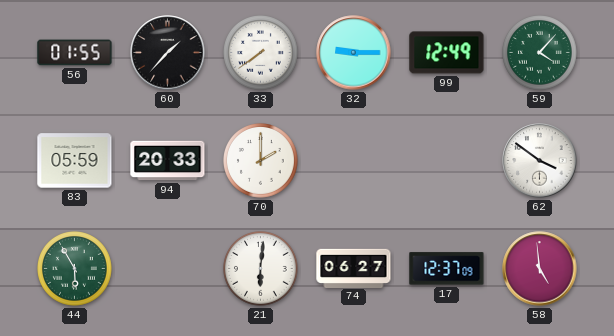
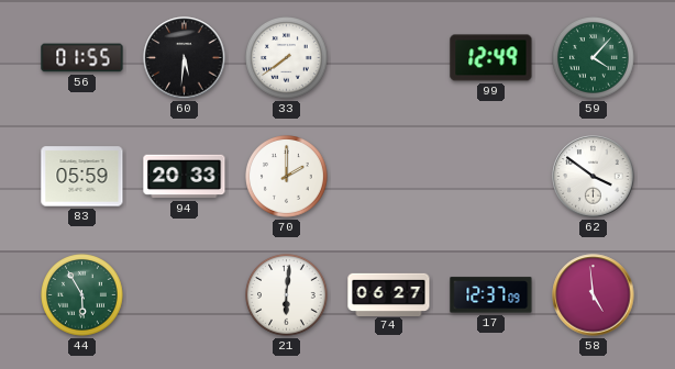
60: 1:37 -> 5:31
32: 9:15 -> none
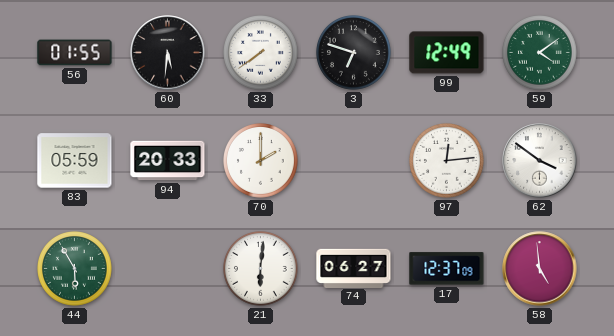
3: none -> 6:48
59: 4:07 -> 4:09
97: none -> 12:14
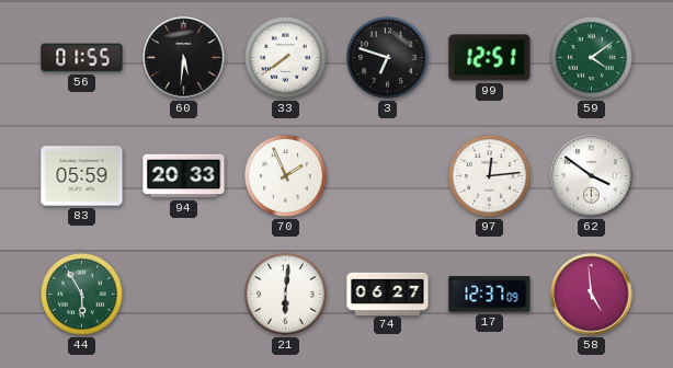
99: 12:49 -> 12:51
70: 2:00 -> 1:56
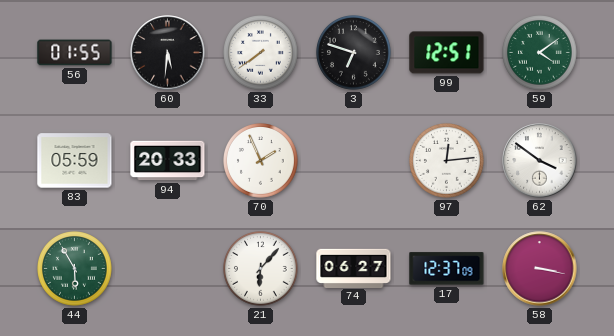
21: 6:01 -> 6:07
58: 4:59 -> 3:17
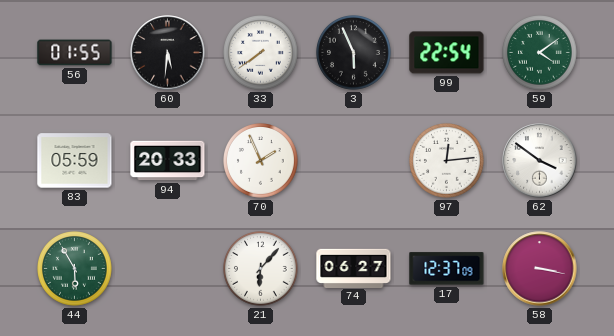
3: 6:48 -> 5:56
99: 12:51 -> 22:54
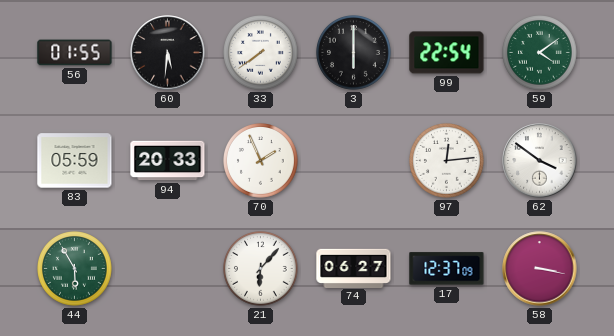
3: 5:56 -> 6:00
